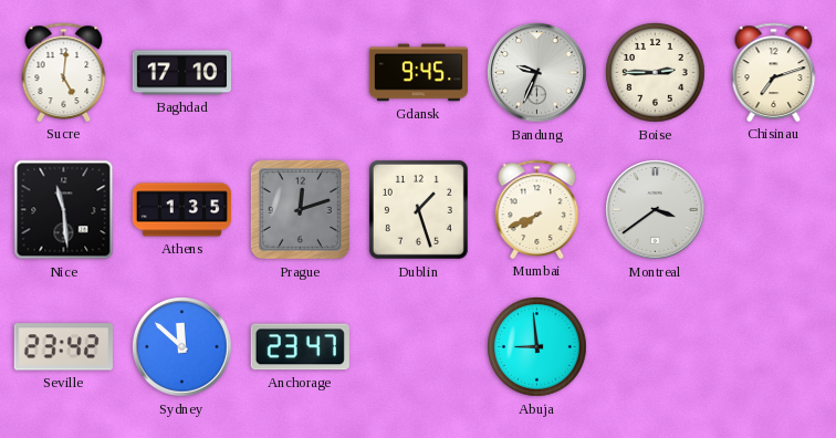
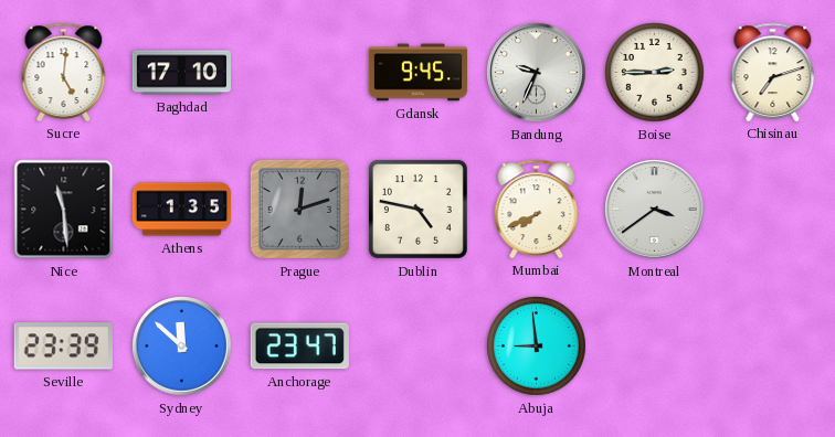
Dublin: 1:27 -> 4:47
Seville: 23:42 -> 23:39
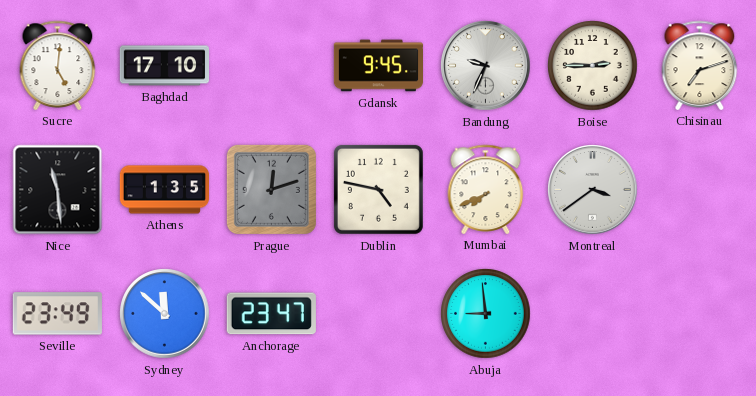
Seville: 23:39 -> 23:49
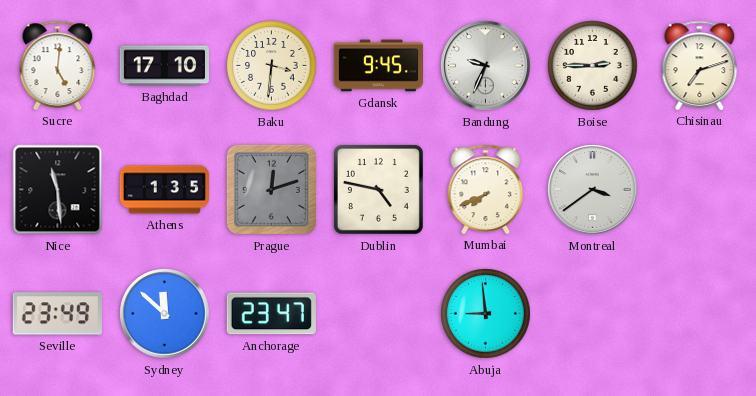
Baku: none -> 3:31
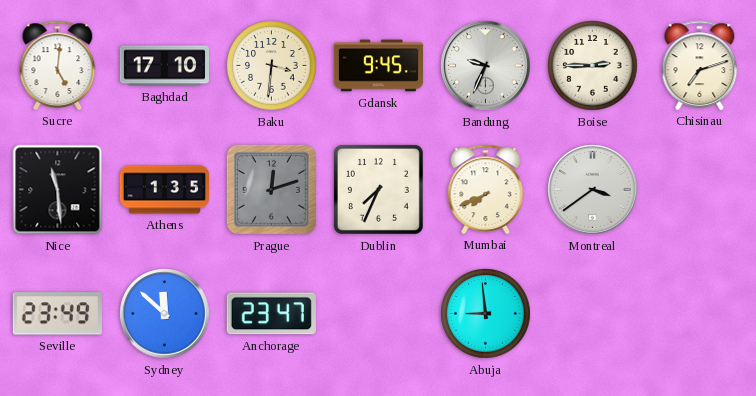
Dublin: 4:47 -> 7:34
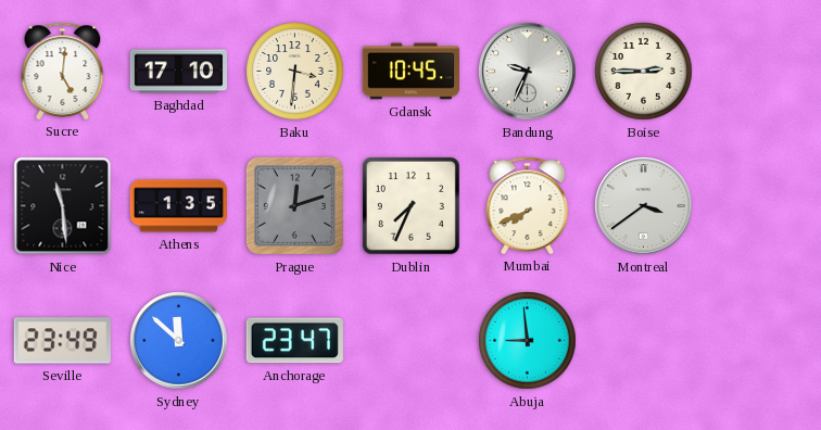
Gdansk: 9:45 -> 10:45
Chisinau: 7:12 -> none
